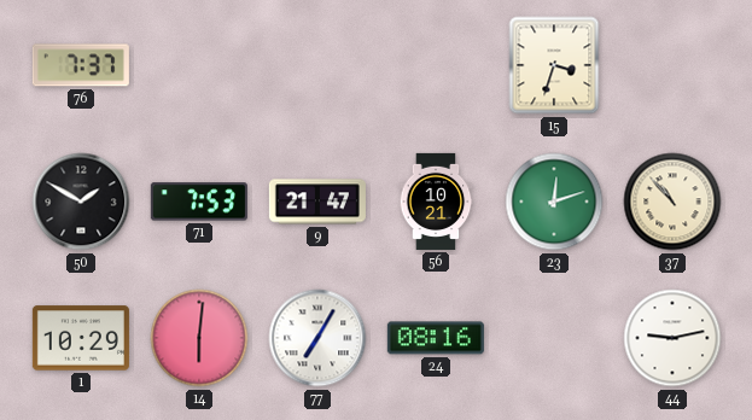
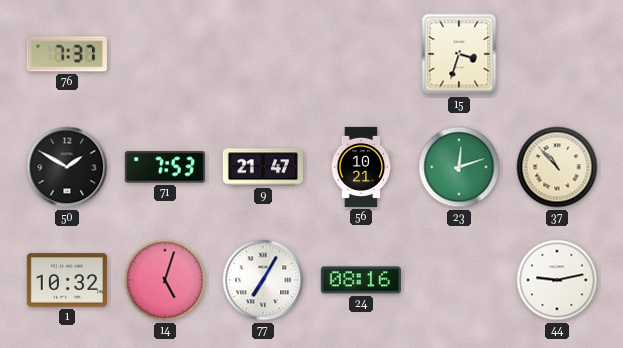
1: 10:29 -> 10:32
14: 6:01 -> 5:03
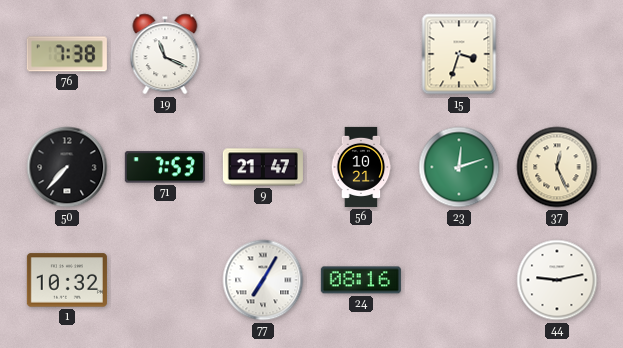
76: 7:37 -> 7:38
19: none -> 11:19
50: 1:50 -> 7:37
37: 10:53 -> 12:26
14: 5:03 -> none
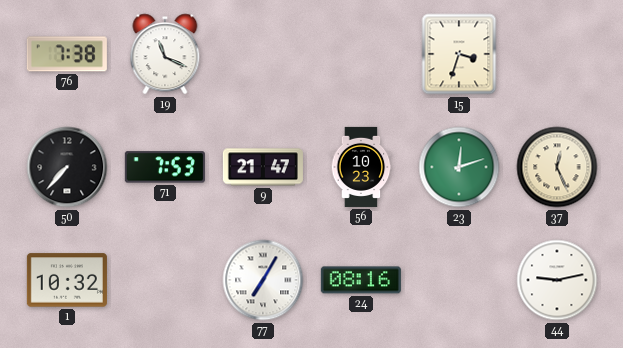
56: 10:21 -> 10:23
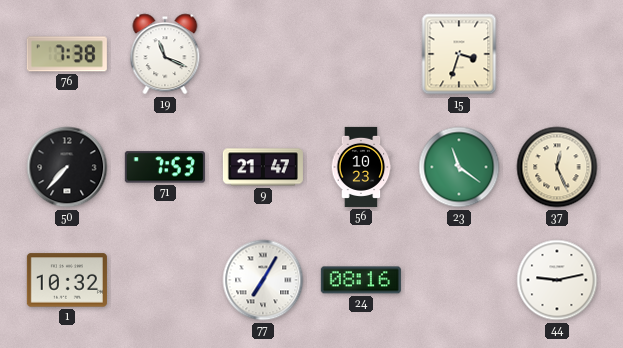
23: 12:12 -> 11:21
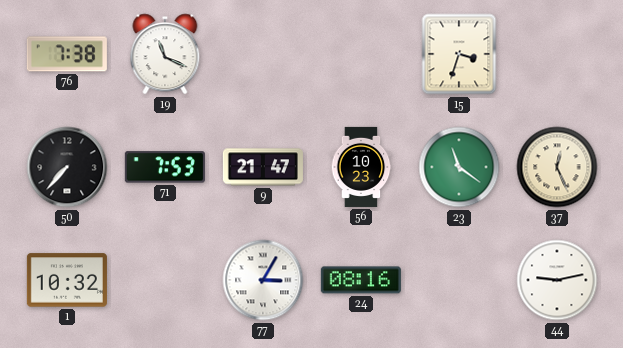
77: 7:05 -> 3:05
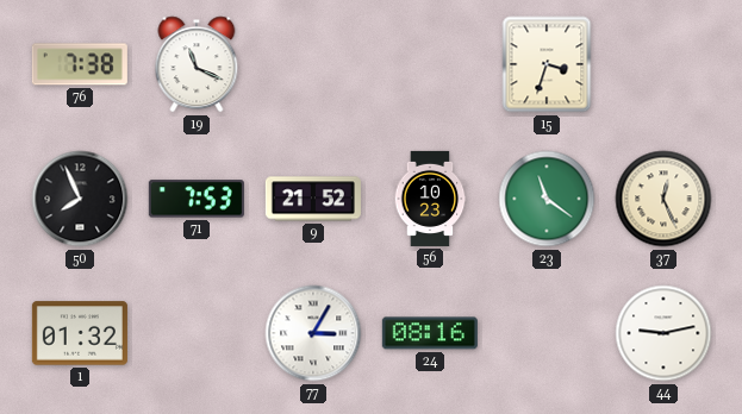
50: 7:37 -> 7:56
9: 21:47 -> 21:52
1: 10:32 -> 01:32
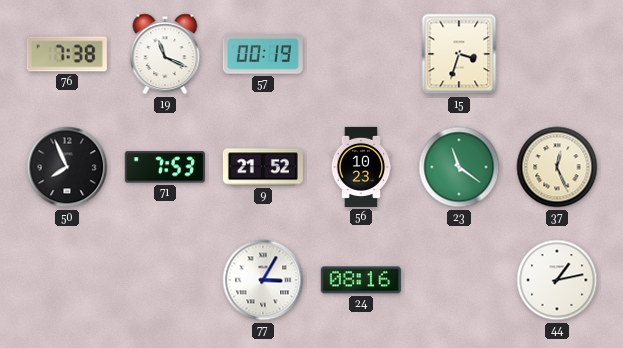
57: none -> 00:19
1: 01:32 -> none
44: 9:13 -> 1:13
